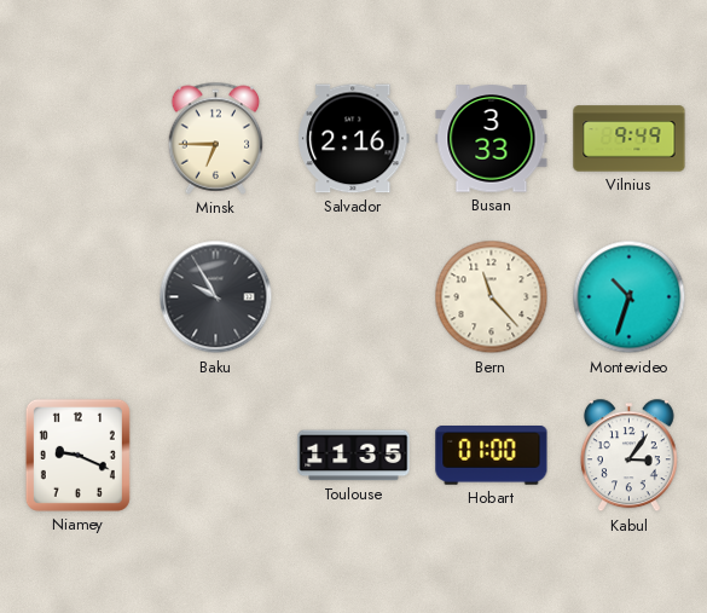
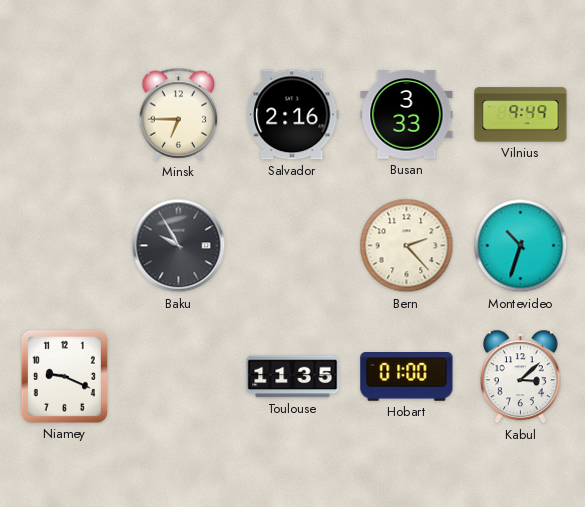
Bern: 11:23 -> 2:23
Kabul: 3:06 -> 3:08
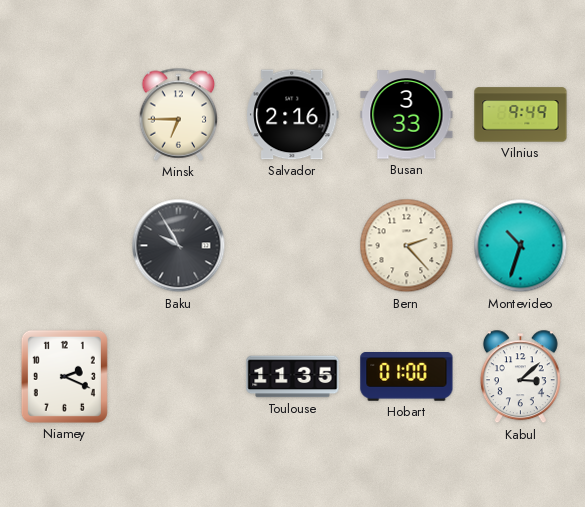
Niamey: 9:19 -> 2:19
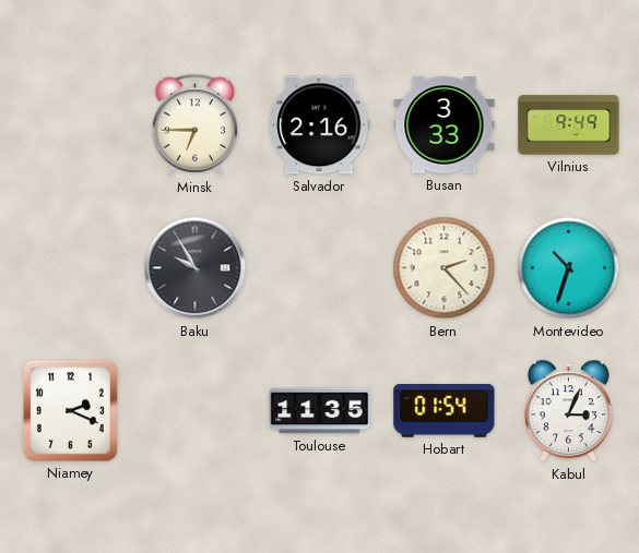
Hobart: 01:00 -> 01:54
Kabul: 3:08 -> 3:04
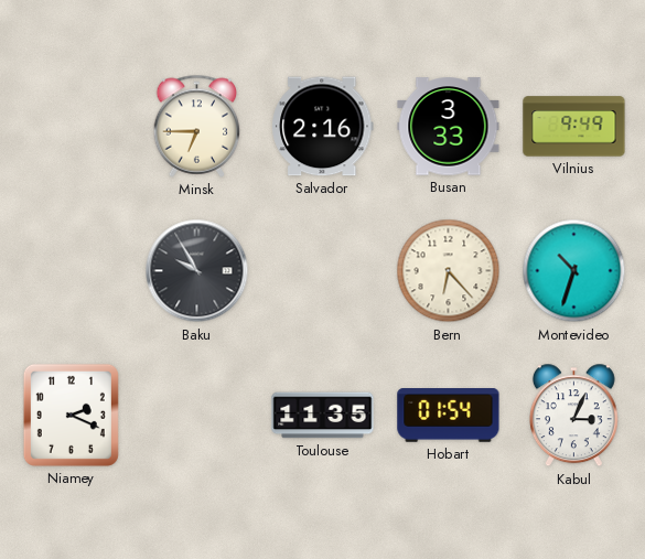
Bern: 2:23 -> 6:23
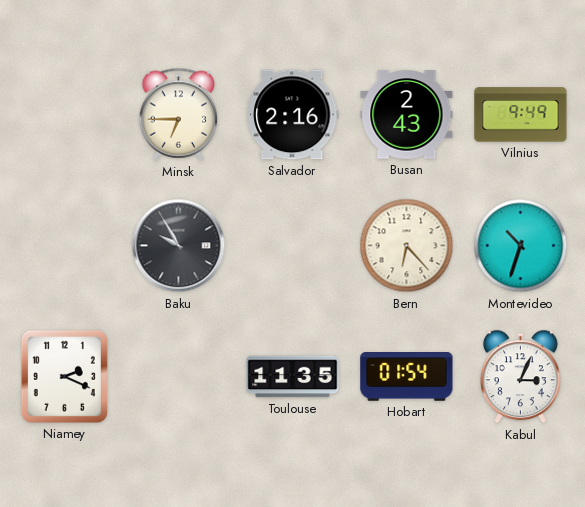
Busan: 3:33 -> 2:43
